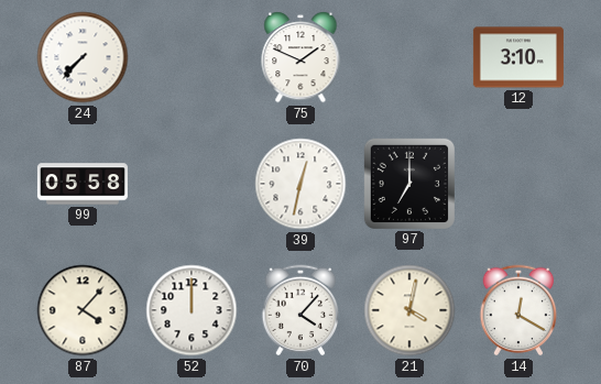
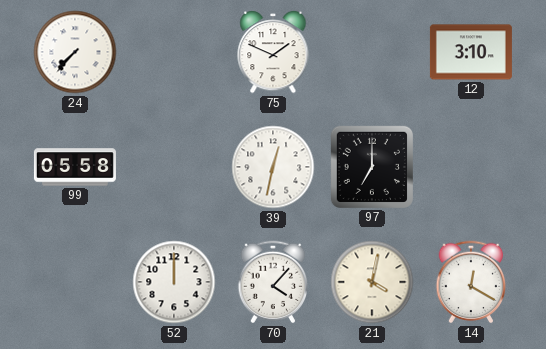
87: 4:07 -> none
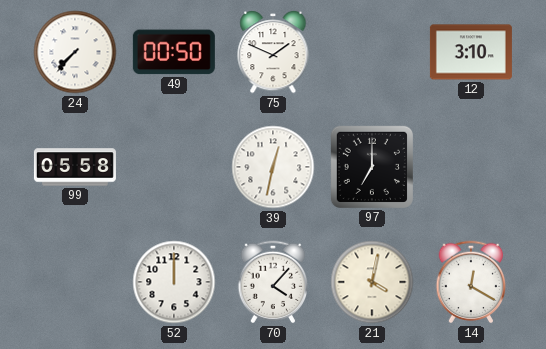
49: none -> 00:50
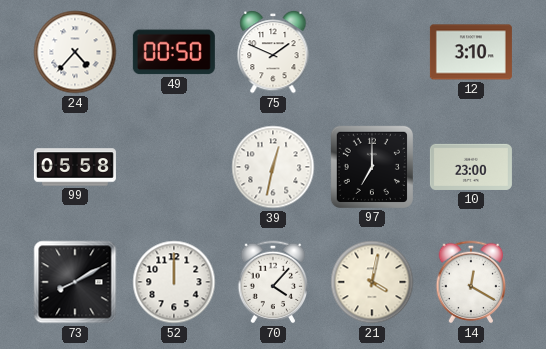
24: 7:37 -> 4:37
10: none -> 23:00
73: none -> 8:10
